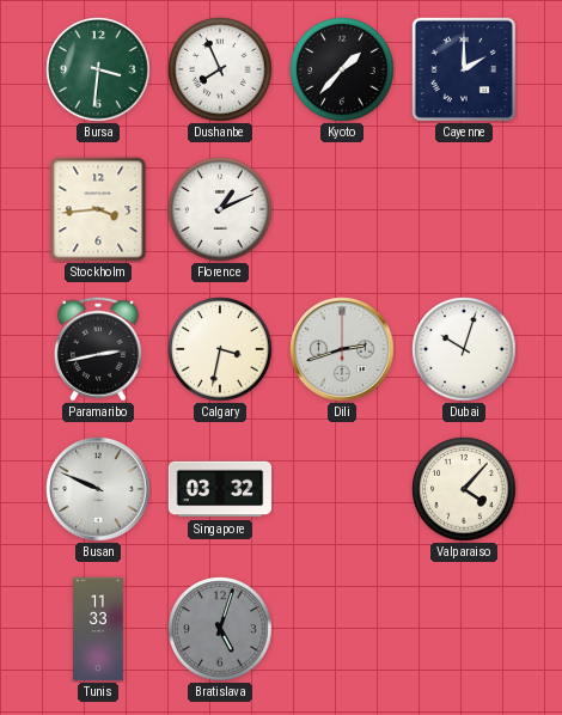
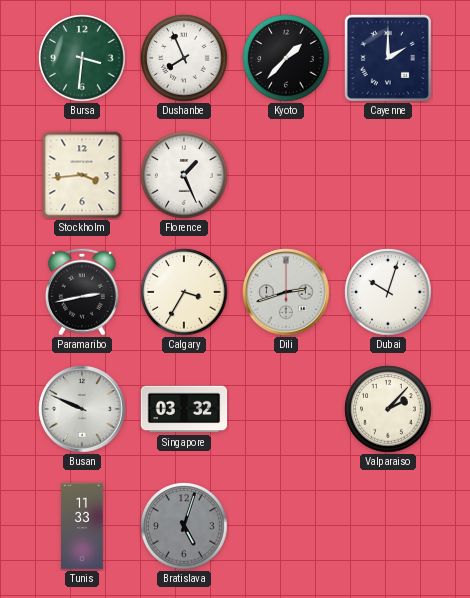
Florence: 1:11 -> 1:26
Calgary: 3:32 -> 3:35
Valparaiso: 4:07 -> 2:07
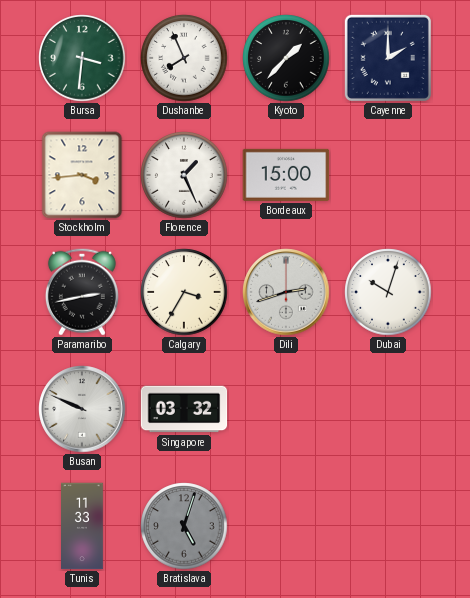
Bordeaux: none -> 15:00
Valparaiso: 2:07 -> none
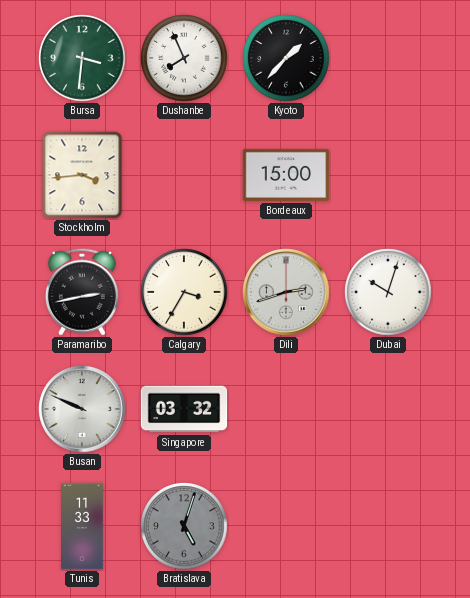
Cayenne: 2:00 -> none
Florence: 1:26 -> none
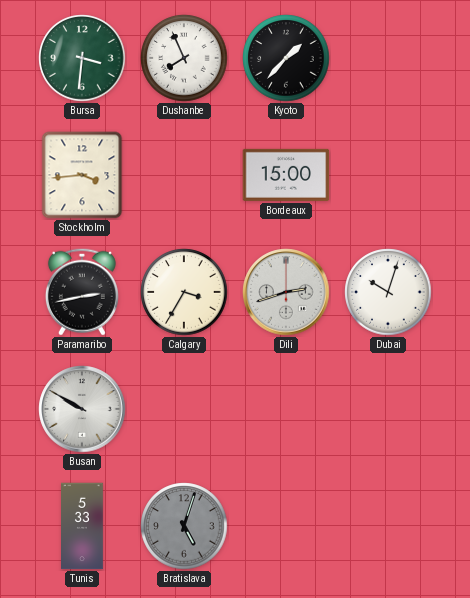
Busan: 9:49 -> 9:50
Singapore: 03:32 -> none
Tunis: 11:33 -> 5:33
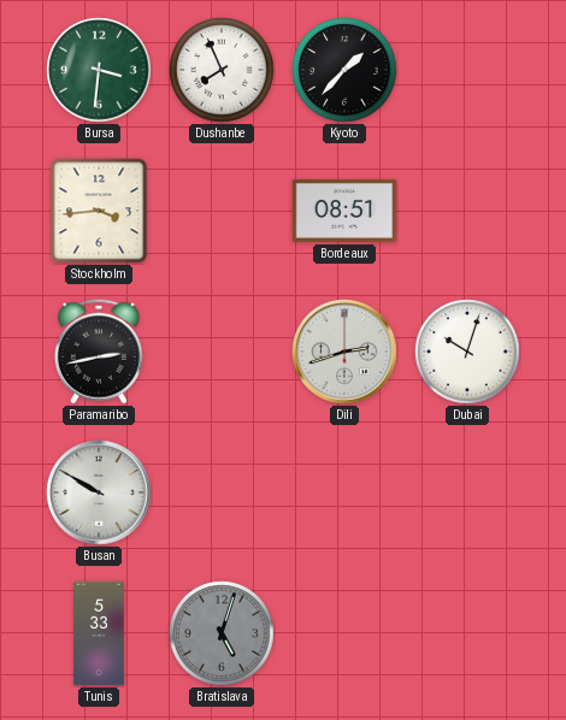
Bordeaux: 15:00 -> 08:51
Calgary: 3:35 -> none
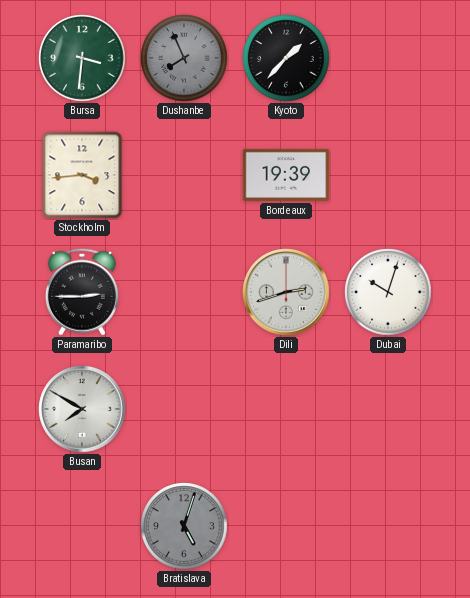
Dushanbe dial: white -> grey
Bordeaux: 08:51 -> 19:39
Paramaribo: 2:43 -> 2:45
Busan: 9:50 -> 7:50
Tunis: 5:33 -> none
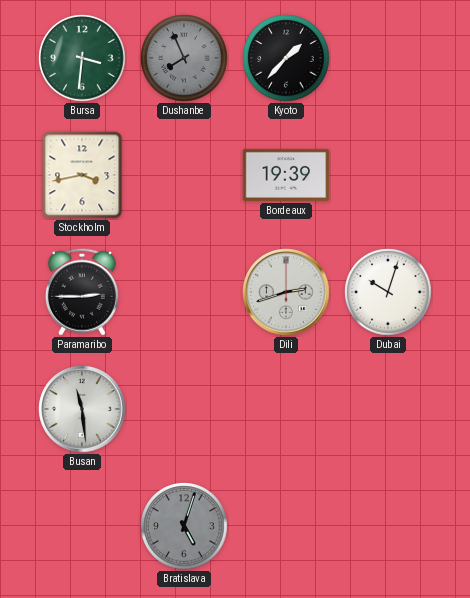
Stockholm: 3:44 -> 3:43
Busan: 7:50 -> 11:29
